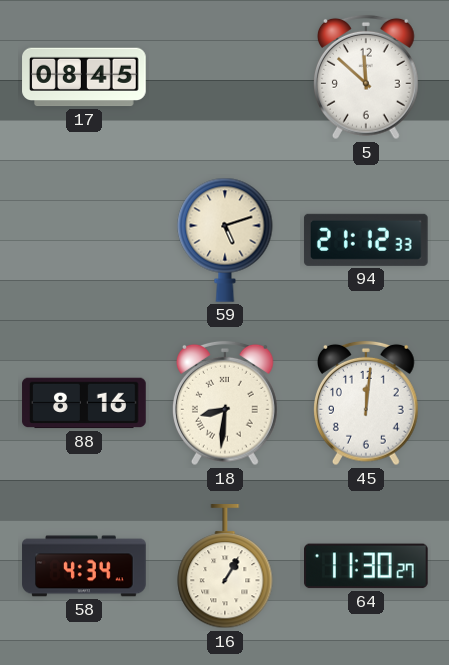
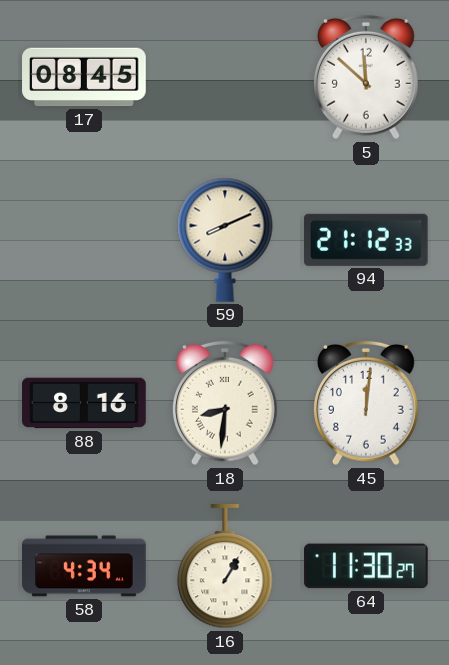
59: 5:12 -> 8:11
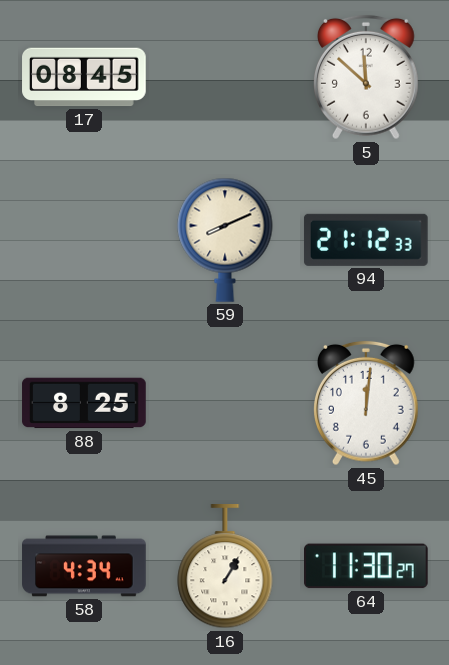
88: 8:16 -> 8:25
18: 8:31 -> none
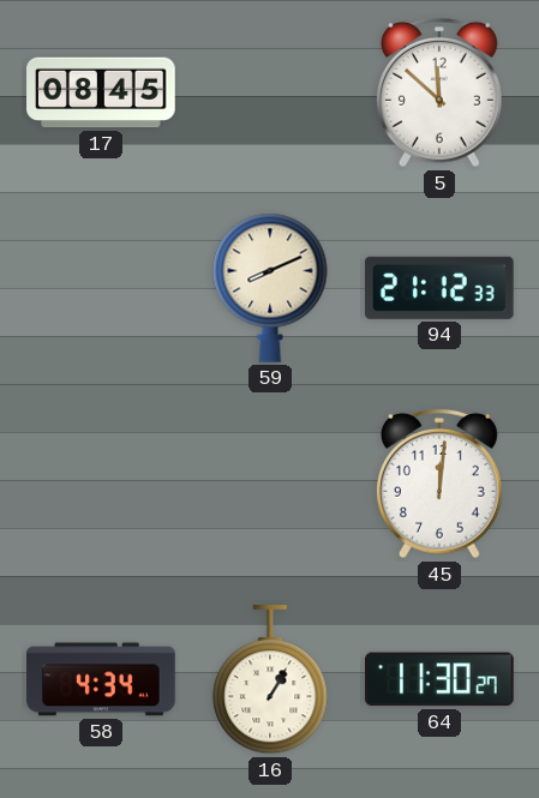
88: 8:25 -> none
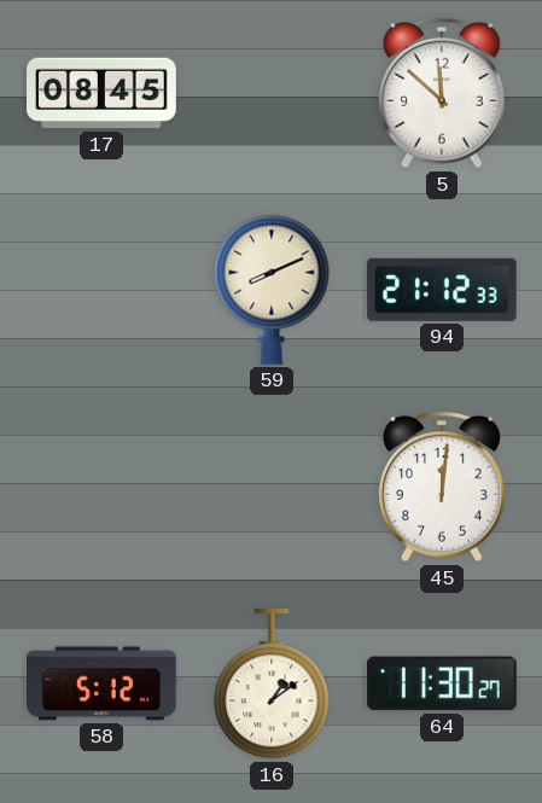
58: 4:34 -> 5:12
16: 1:05 -> 1:09
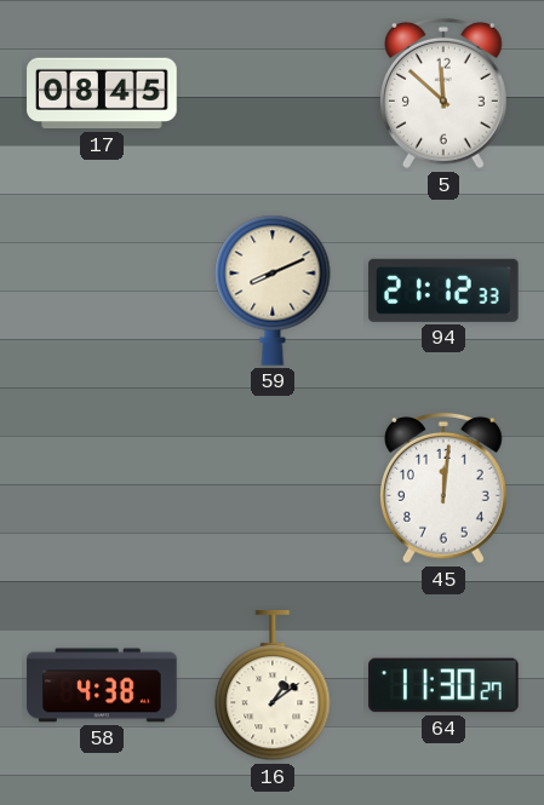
58: 5:12 -> 4:38
